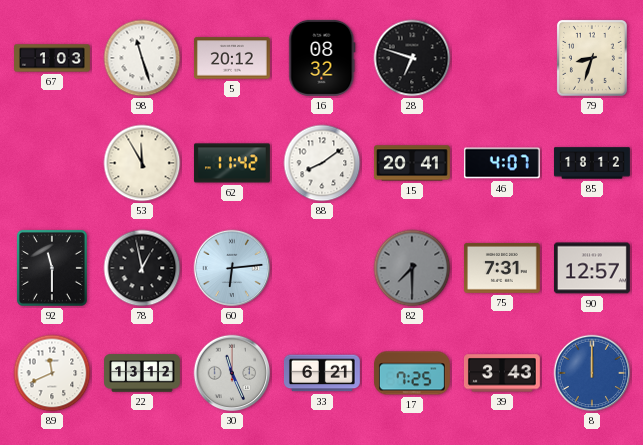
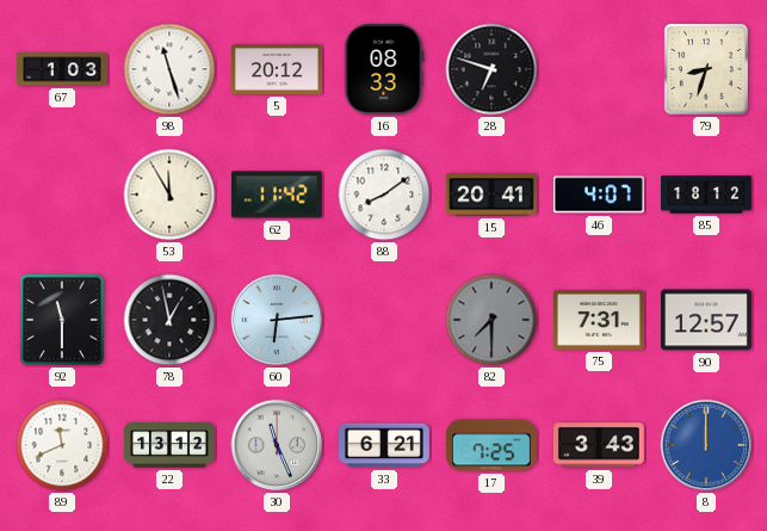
16: 08:32 -> 08:33
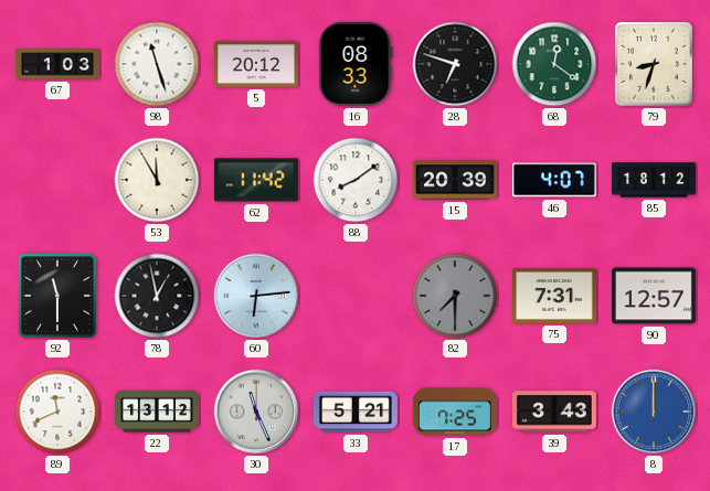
68: none -> 12:21
15: 20:41 -> 20:39
33: 6:21 -> 5:21
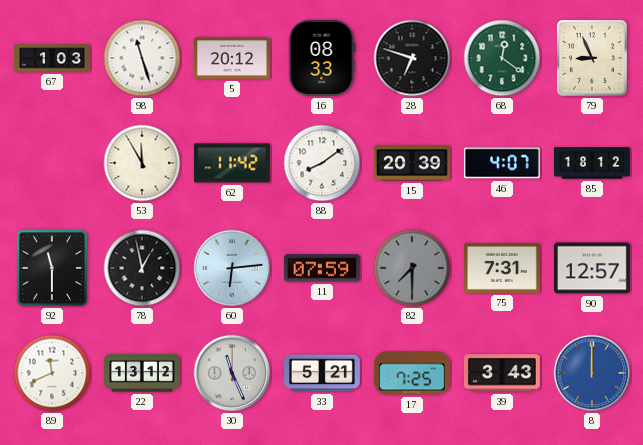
79: 8:33 -> 8:56
11: none -> 07:59
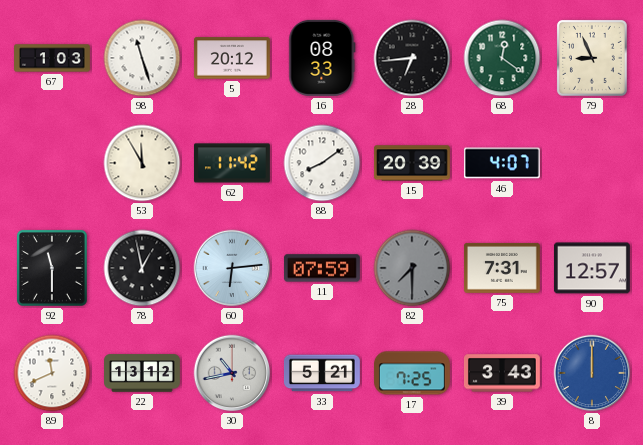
28: 6:48 -> 6:44
85: 18:12 -> none
30: 11:26 -> 10:43
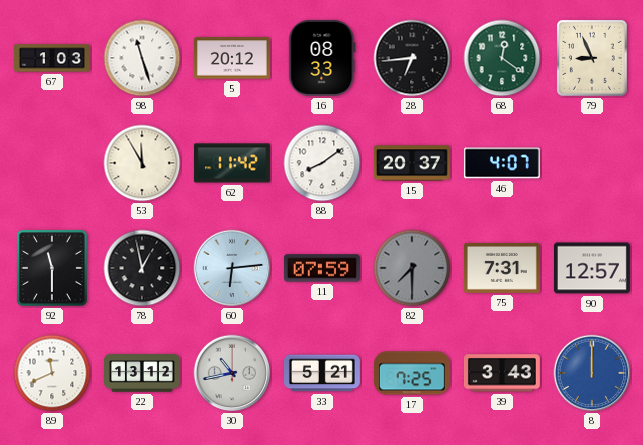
15: 20:39 -> 20:37
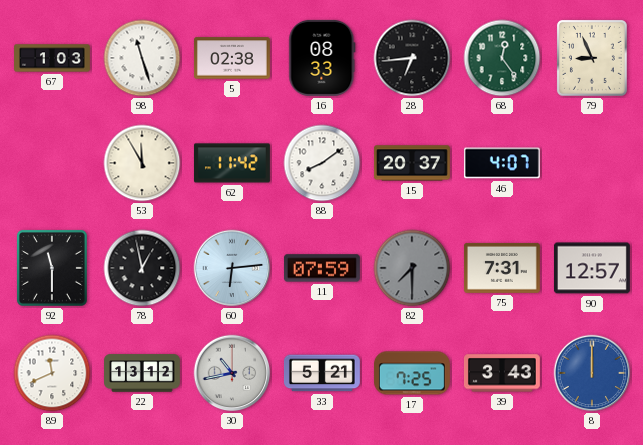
5: 20:12 -> 02:38
68: 12:21 -> 12:24
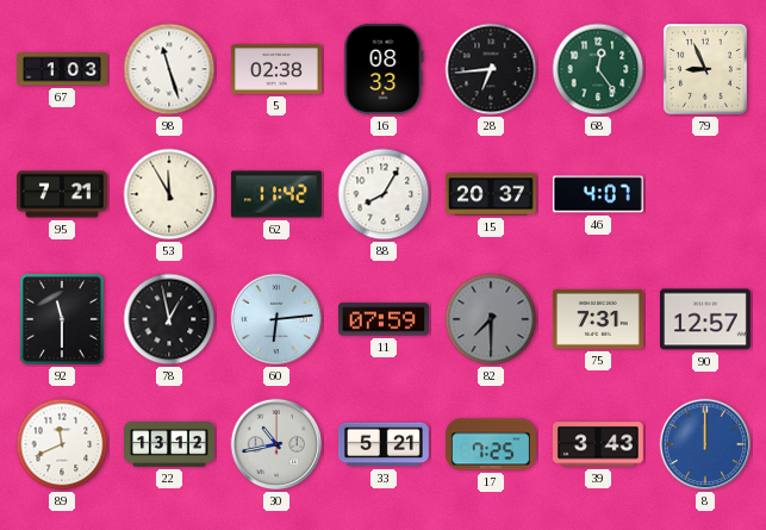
95: none -> 7:21
88: 8:09 -> 8:05
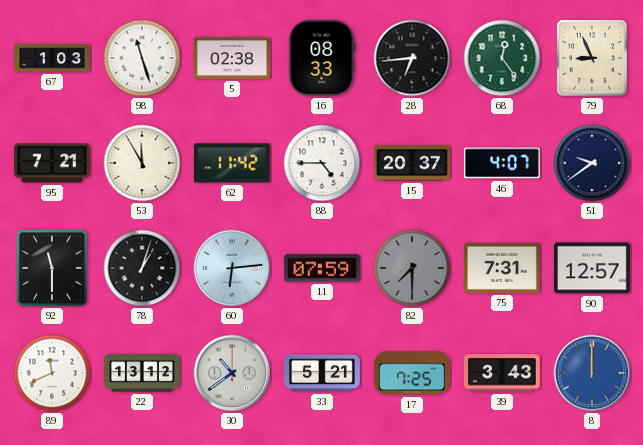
88: 8:05 -> 4:45
51: none -> 9:39
78: 12:58 -> 1:03
30: 10:43 -> 10:39
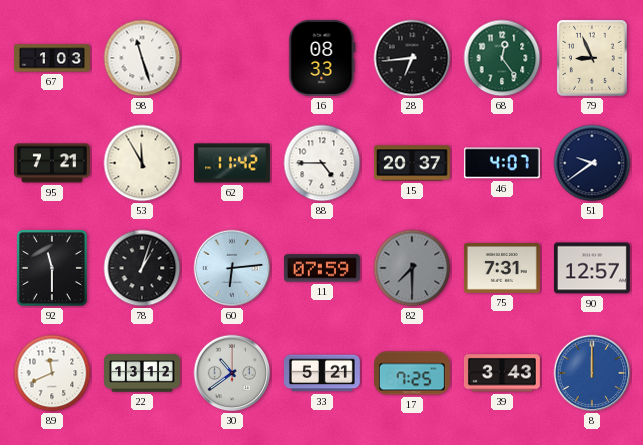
5: 02:38 -> none
